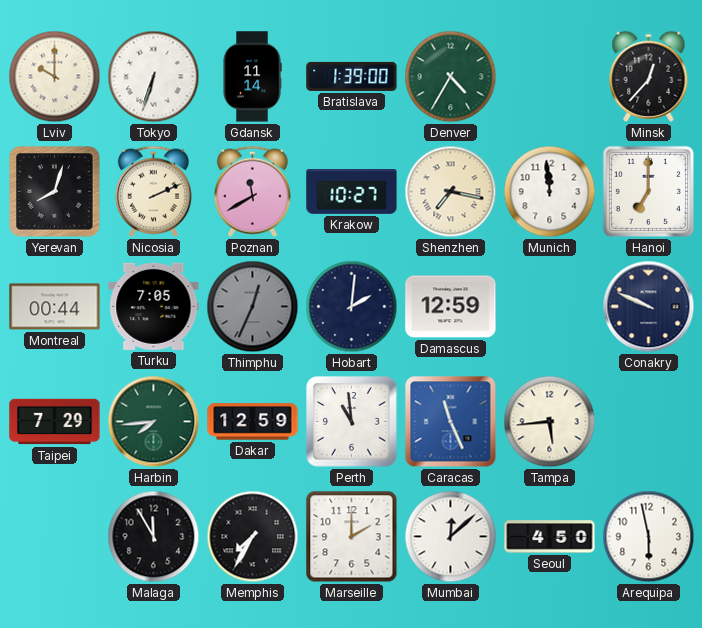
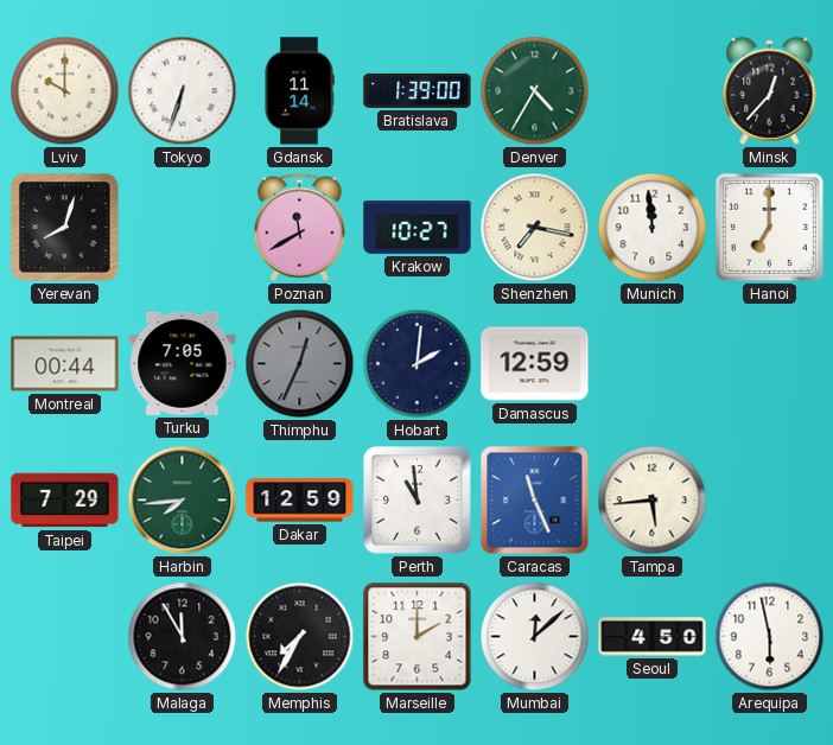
Nicosia: 2:11 -> none
Conakry: 9:49 -> none
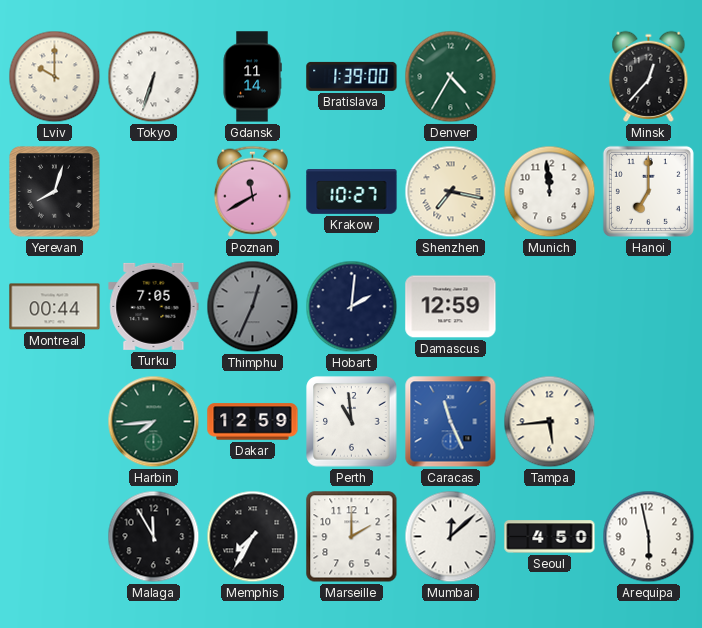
Taipei: 7:29 -> none
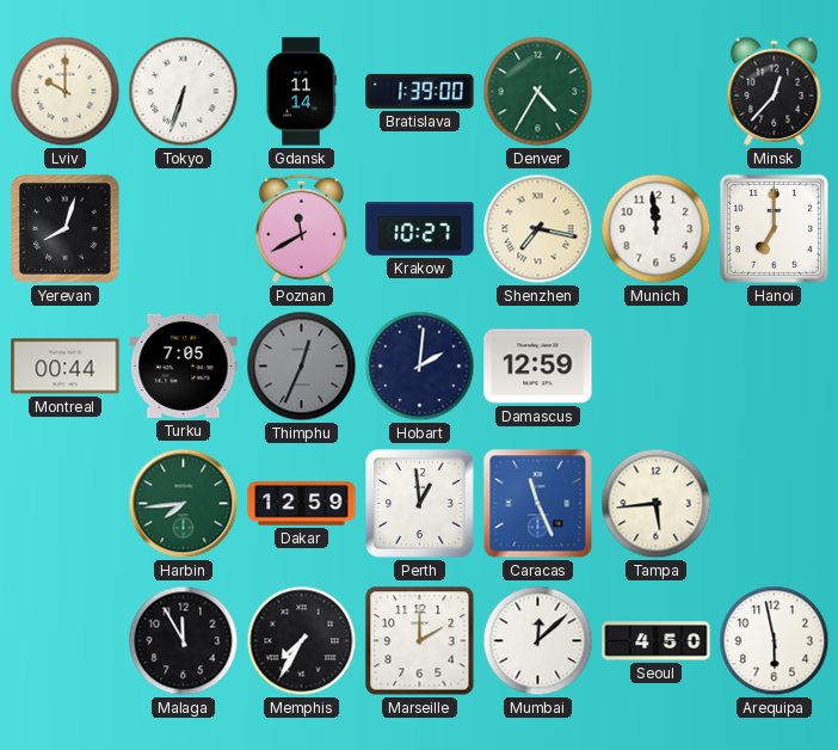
Perth: 10:59 -> 12:59
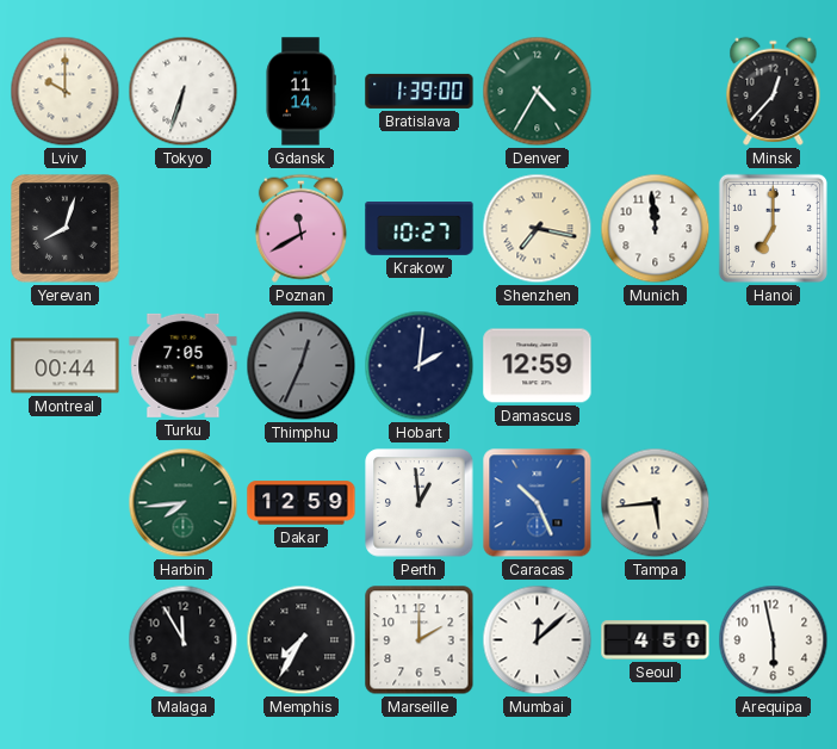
Caracas: 11:26 -> 10:26
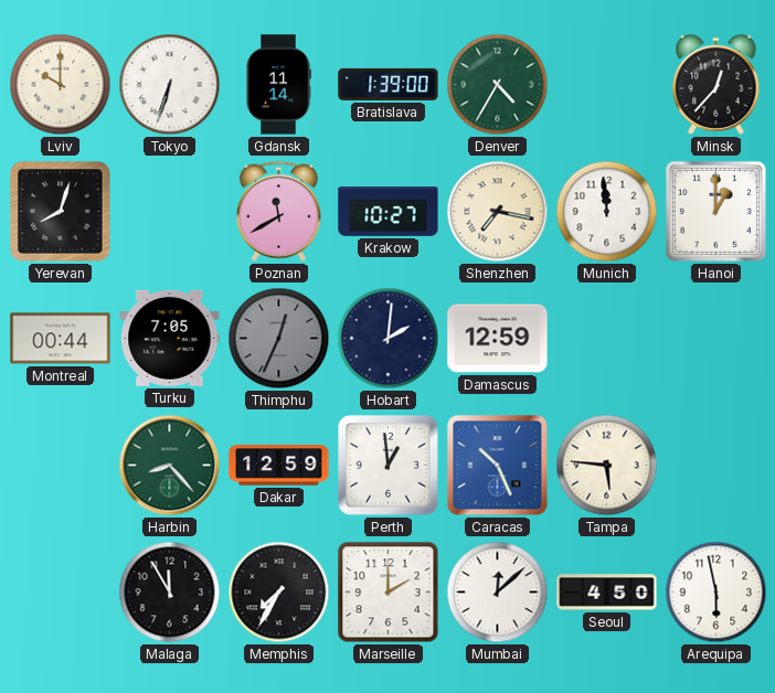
Hanoi: 7:00 -> 1:00
Harbin: 7:44 -> 8:23
Tampa: 5:44 -> 5:46
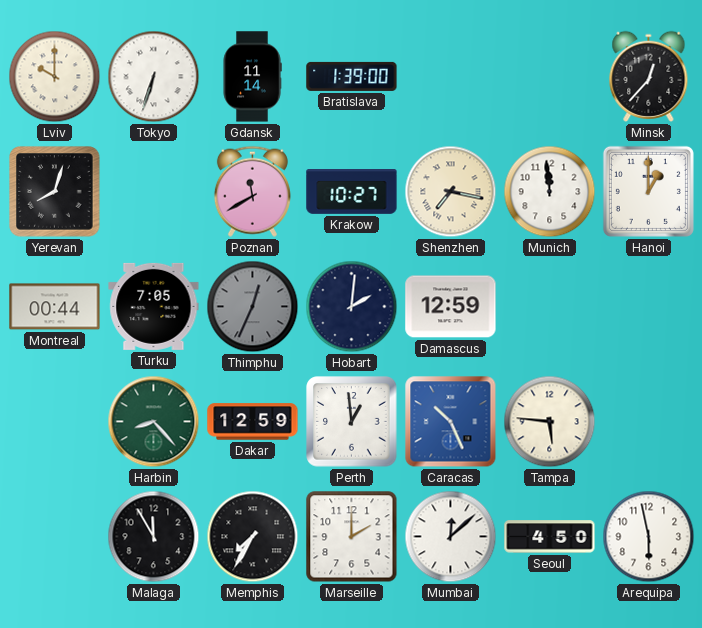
Denver: 4:35 -> none
